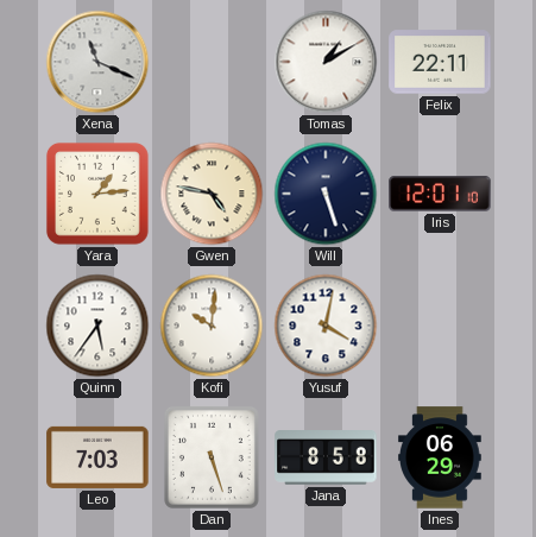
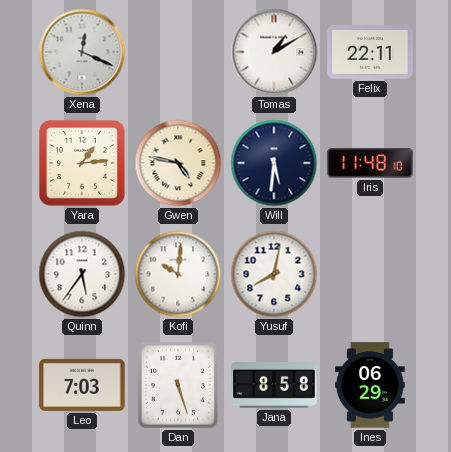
Xena: 11:19 -> 12:19
Will: 5:27 -> 5:31
Iris: 12:01 -> 11:48
Yusuf: 4:02 -> 8:02
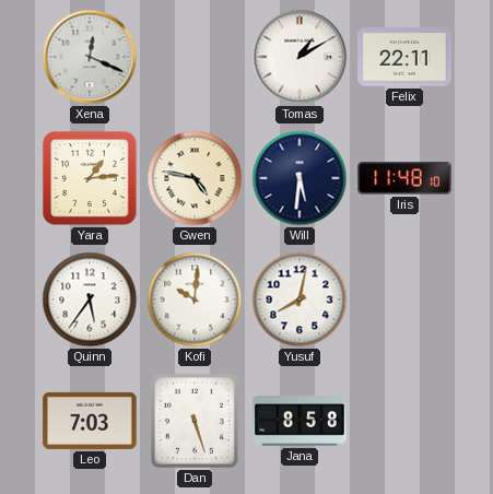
Ines: 06:29 -> none
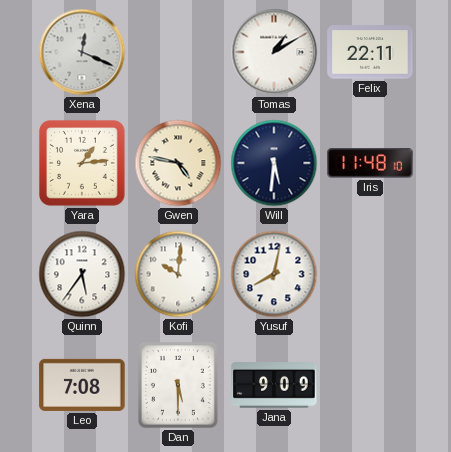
Leo: 7:03 -> 7:08
Dan: 5:27 -> 5:30
Jana: 8:58 -> 9:09
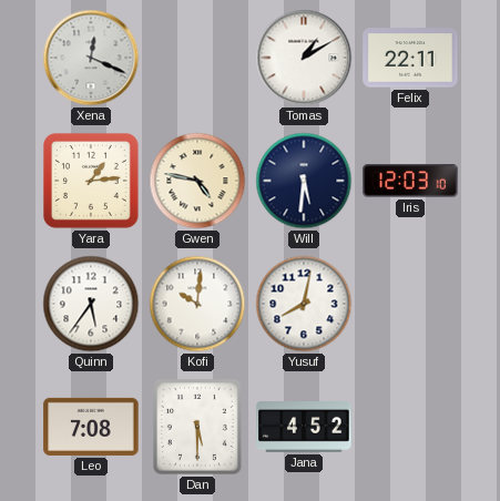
Iris: 11:48 -> 12:03
Jana: 9:09 -> 4:52
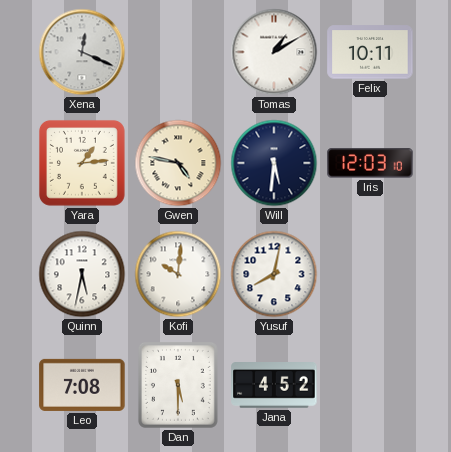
Felix: 22:11 -> 10:11
Quinn: 5:36 -> 5:32
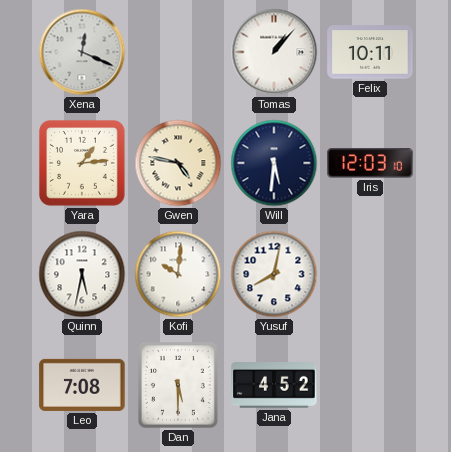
Tomas: 1:10 -> 1:07
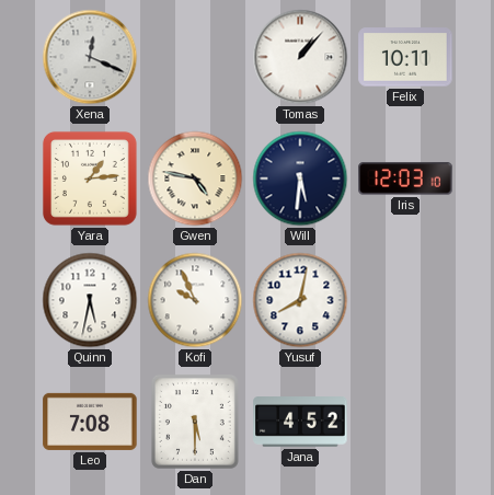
Kofi: 10:01 -> 9:56
